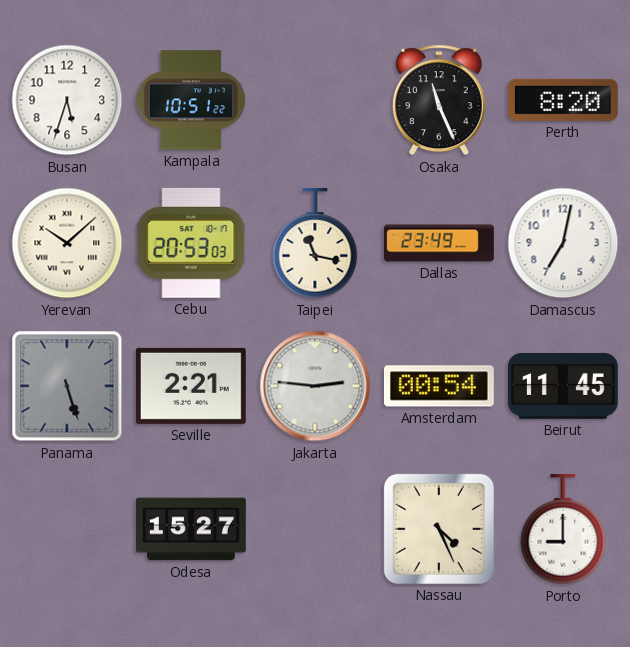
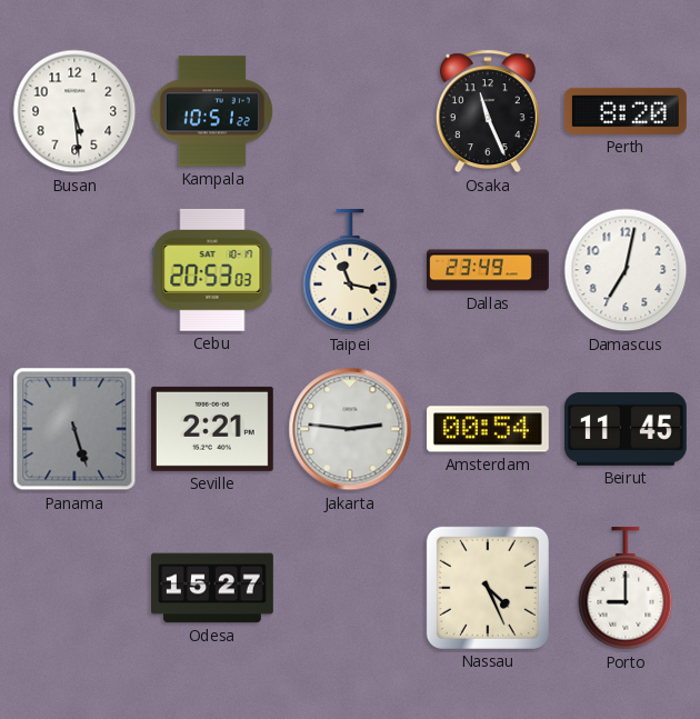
Busan: 5:33 -> 5:29
Yerevan: 10:08 -> none
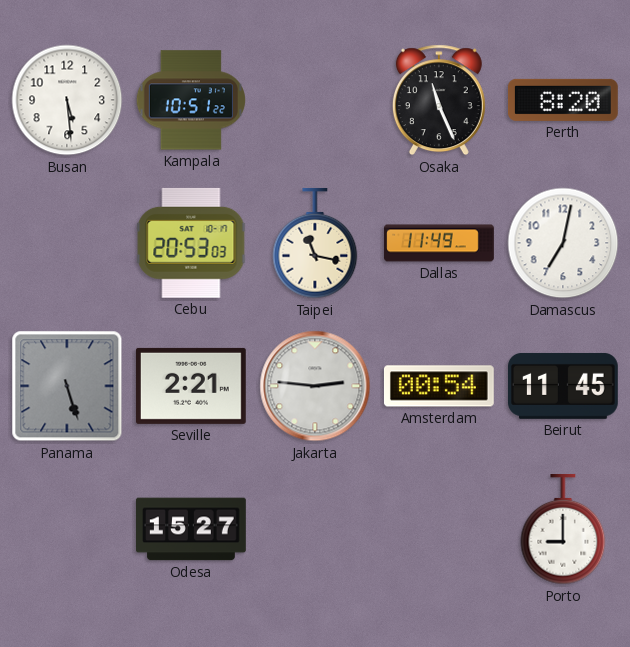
Dallas: 23:49 -> 11:49
Nassau: 4:26 -> none
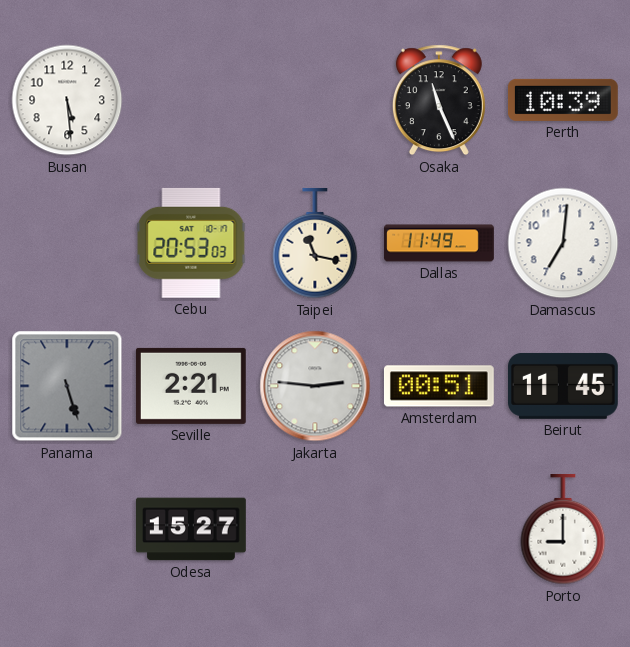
Kampala: 10:51 -> none
Perth: 8:20 -> 10:39
Damascus: 7:02 -> 7:01
Amsterdam: 00:54 -> 00:51
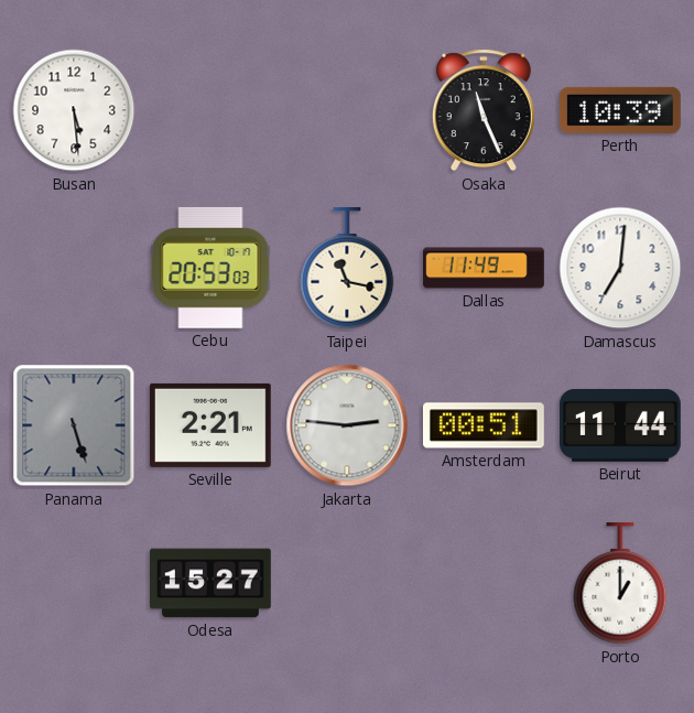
Beirut: 11:45 -> 11:44
Porto: 9:00 -> 1:00
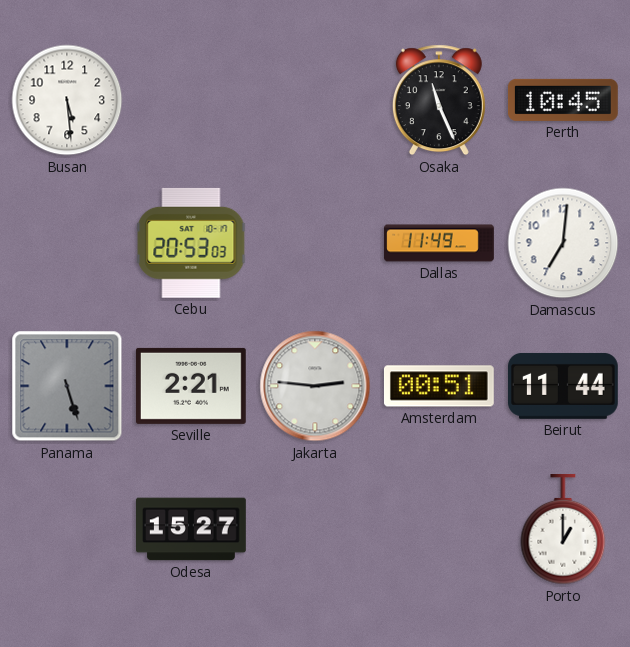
Perth: 10:39 -> 10:45
Taipei: 11:17 -> none
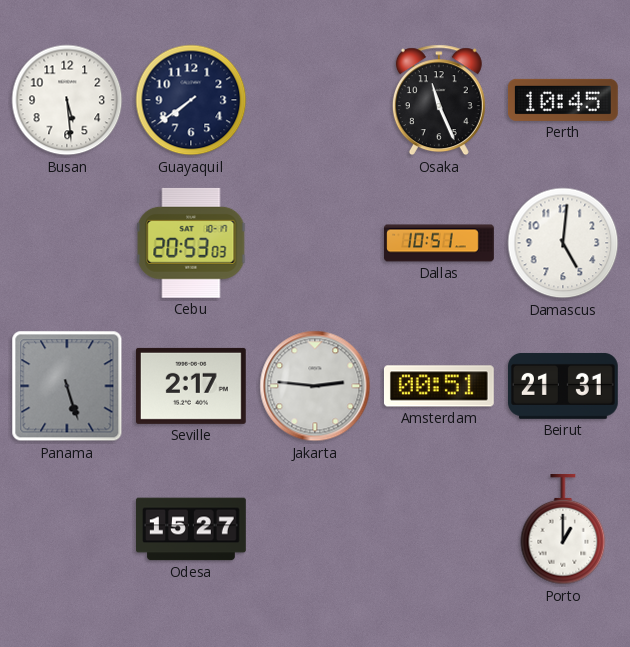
Guayaquil: none -> 7:39
Dallas: 11:49 -> 10:51
Damascus: 7:01 -> 5:01
Seville: 2:21 -> 2:17
Beirut: 11:44 -> 21:31
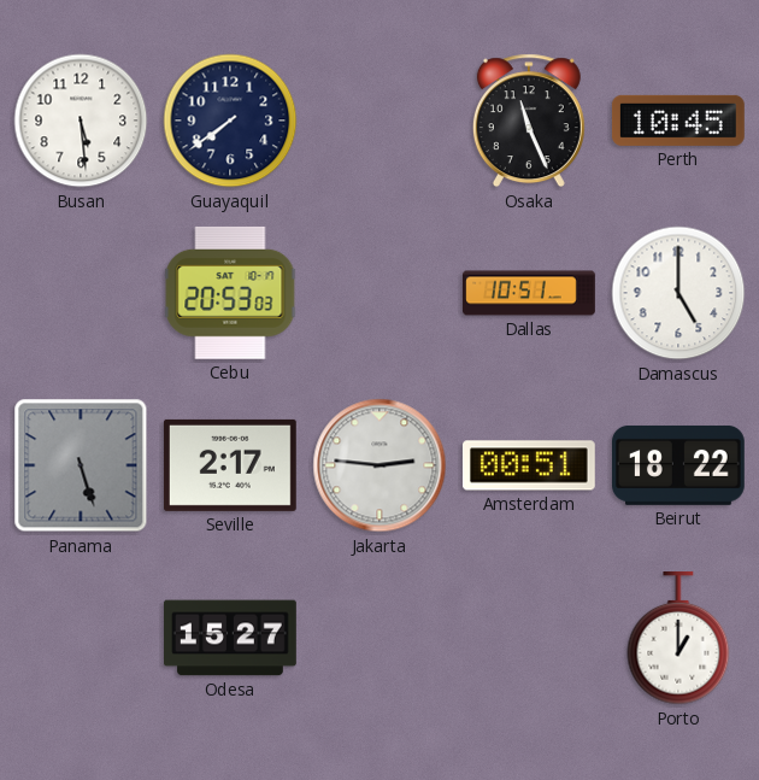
Damascus: 5:01 -> 5:00
Beirut: 21:31 -> 18:22
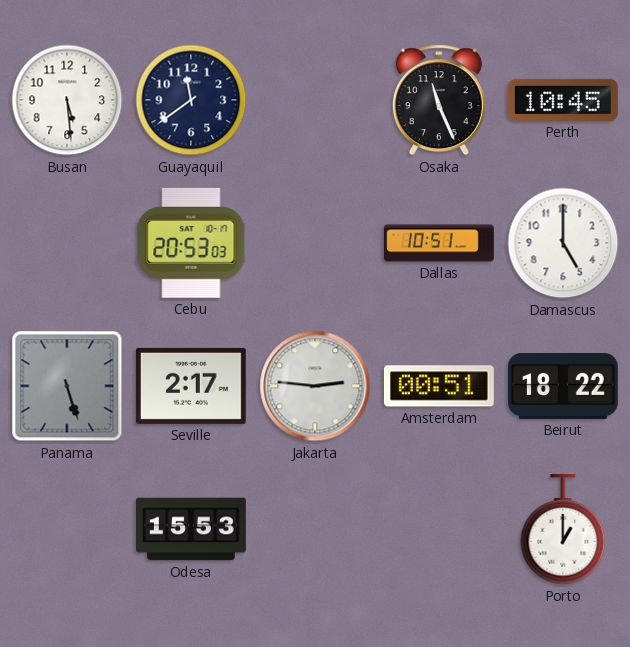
Guayaquil: 7:39 -> 11:39
Odesa: 15:27 -> 15:53
